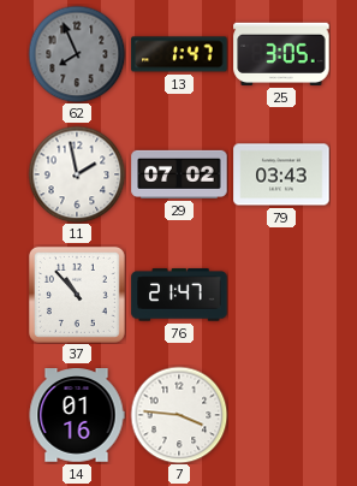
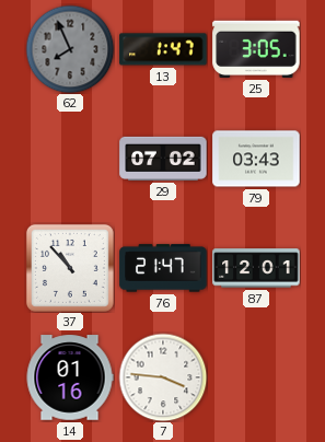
11: 1:58 -> none
87: none -> 12:01
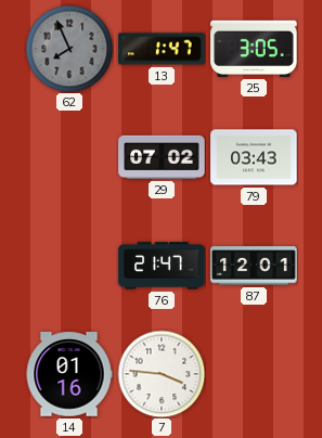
37: 10:53 -> none
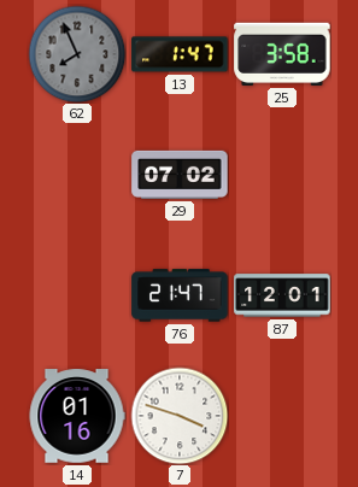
25: 3:05 -> 3:58
79: 03:43 -> none
7: 3:46 -> 3:48
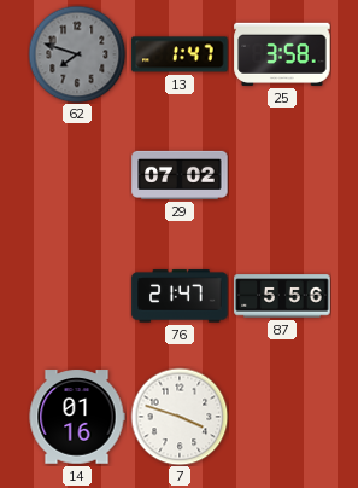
62: 7:56 -> 7:48
87: 12:01 -> 5:56
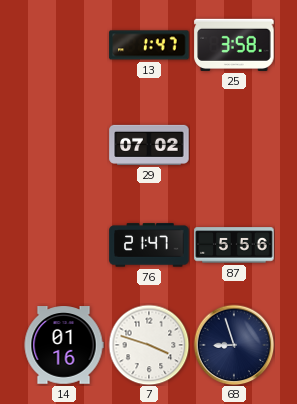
62: 7:48 -> none
68: none -> 8:57
